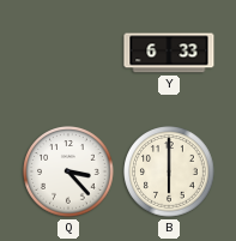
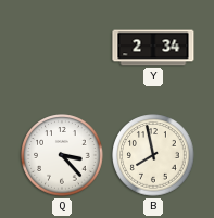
Y: 6:33 -> 2:34
B: 6:00 -> 7:58
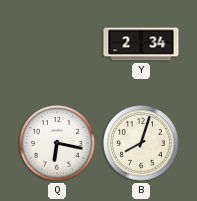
Q: 3:23 -> 6:17
B: 7:58 -> 8:03
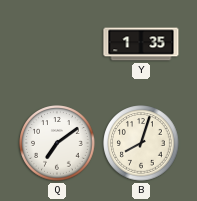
Y: 2:34 -> 1:35
Q: 6:17 -> 7:09
